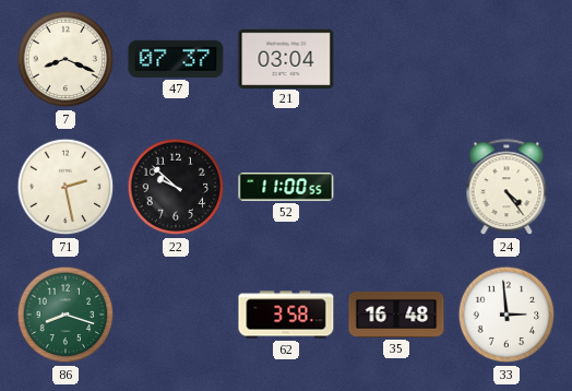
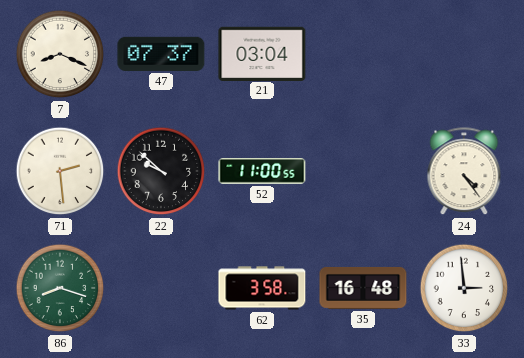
71: 2:28 -> 2:29
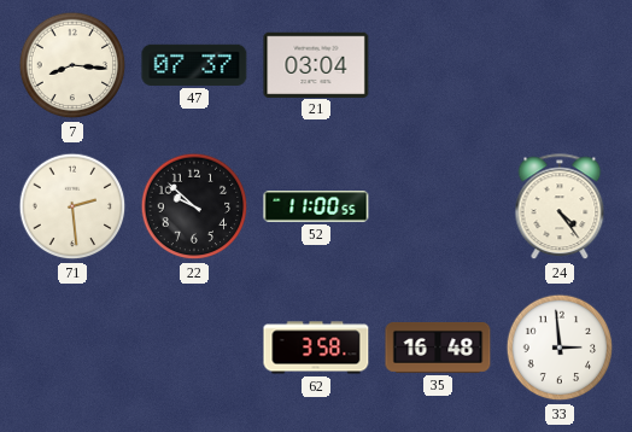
7: 8:19 -> 8:16
86: 8:18 -> none
